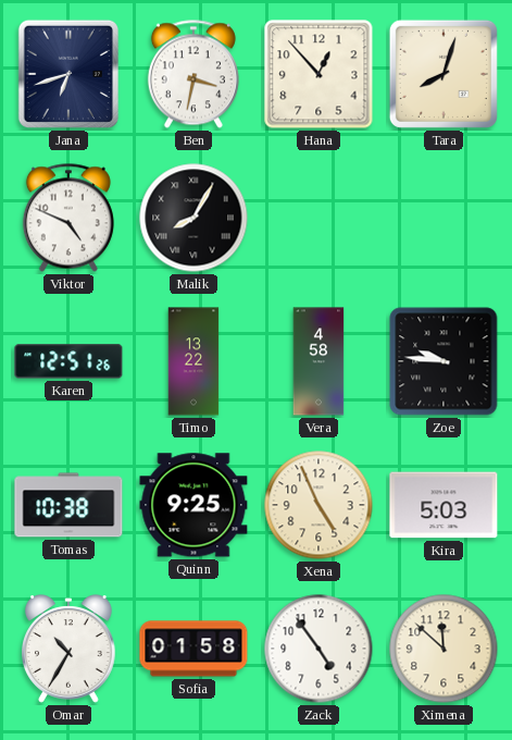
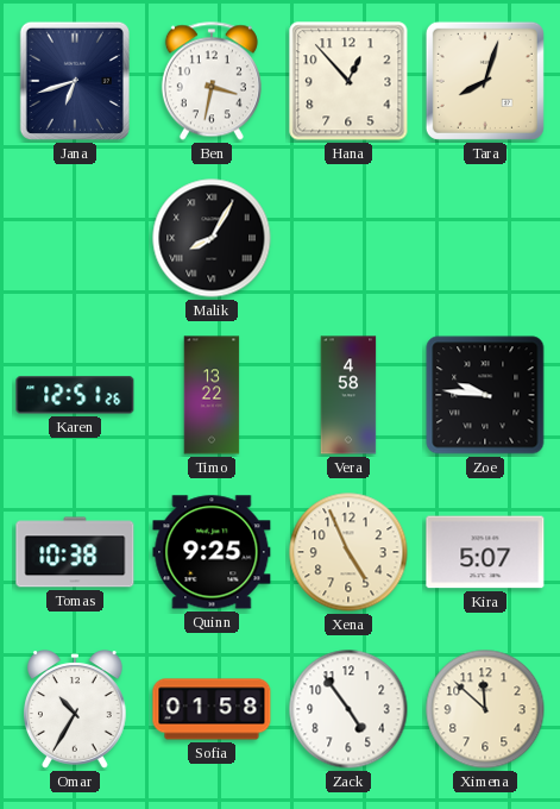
Viktor: 4:49 -> none
Kira: 5:03 -> 5:07
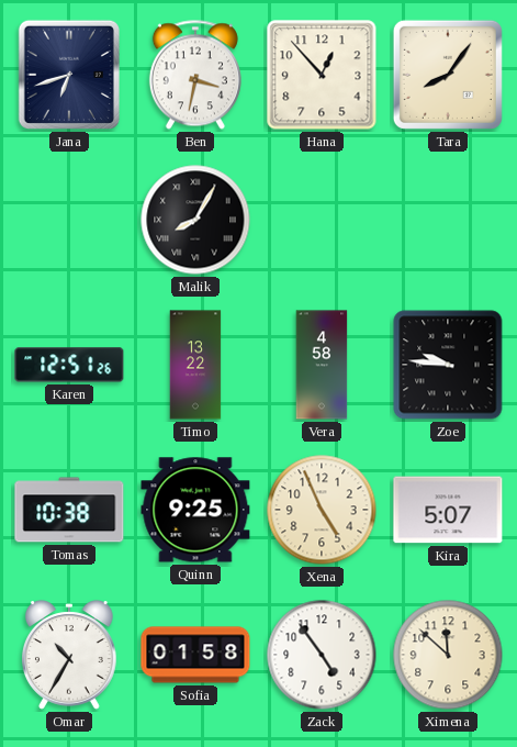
Tara: 8:03 -> 8:06
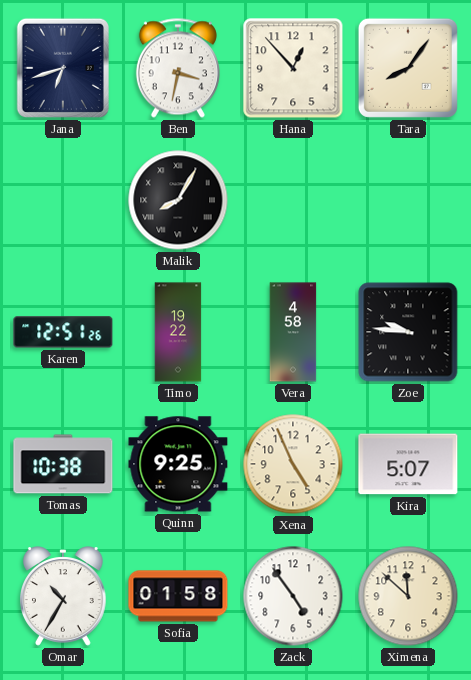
Timo: 13:22 -> 19:22
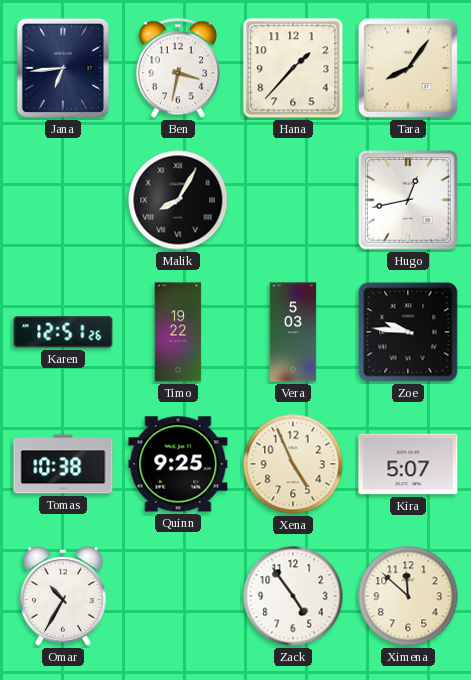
Jana: 6:42 -> 6:44
Hana: 12:53 -> 1:37
Hugo: none -> 12:43
Vera: 4:58 -> 5:03
Sofia: 01:58 -> none
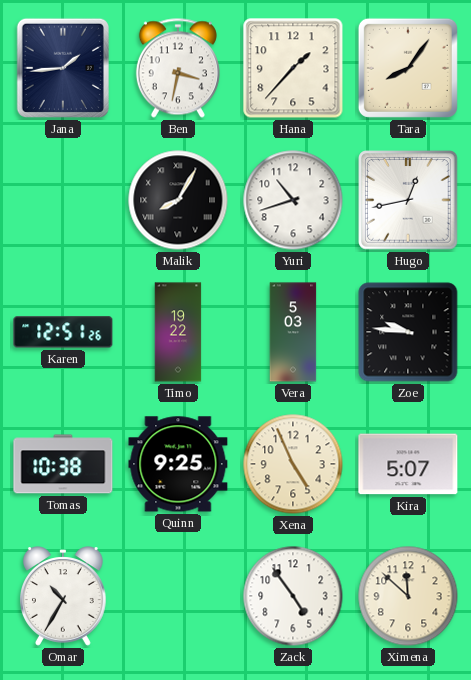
Jana: 6:44 -> 1:44
Yuri: none -> 10:42
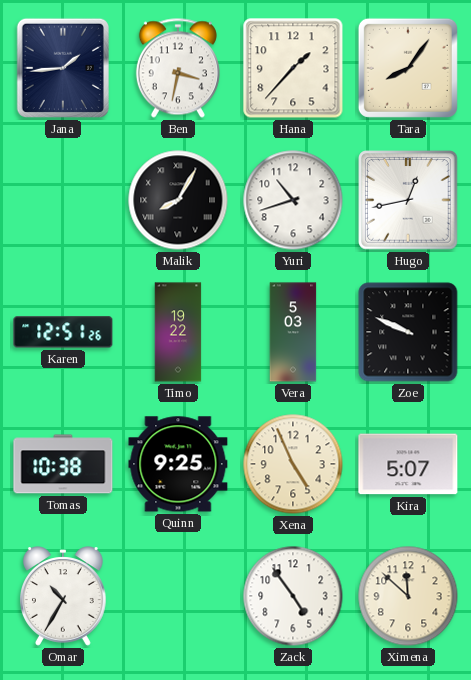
Zoe: 9:46 -> 9:49
